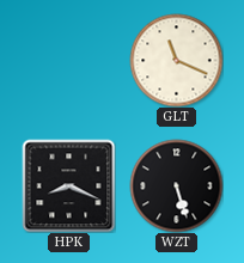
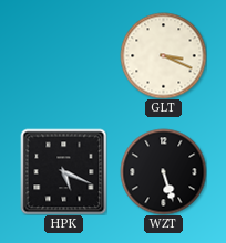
GLT: 11:19 -> 3:19
HPK: 8:19 -> 5:19
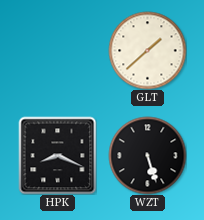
GLT: 3:19 -> 1:38
HPK: 5:19 -> 8:19
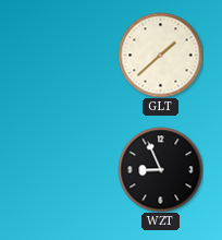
HPK: 8:19 -> none
WZT: 5:27 -> 8:56
